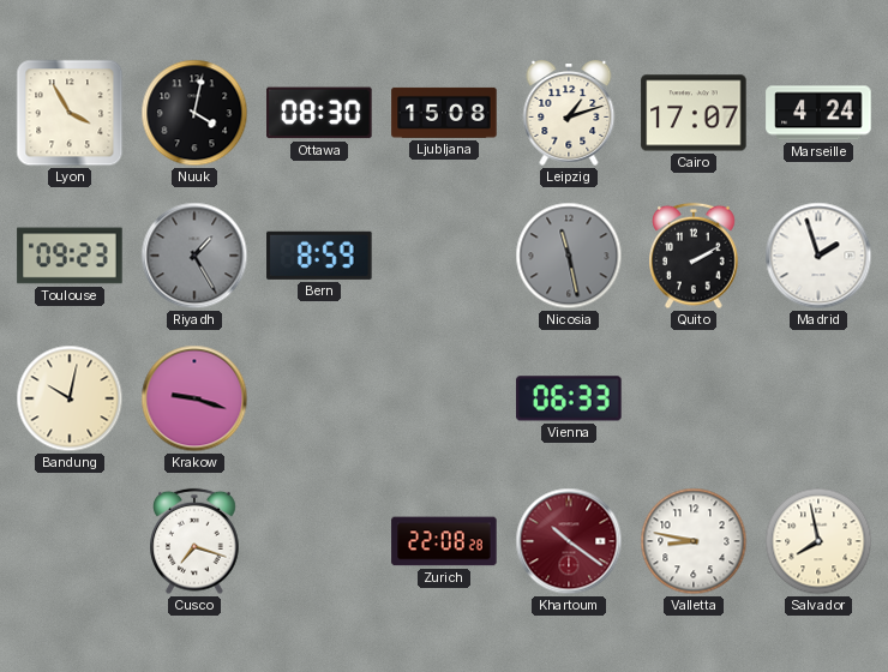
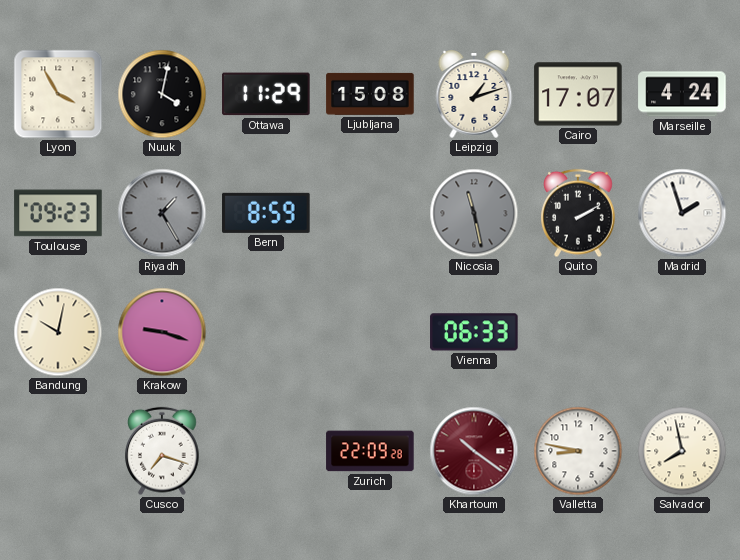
Ottawa: 08:30 -> 11:29
Zurich: 22:08 -> 22:09
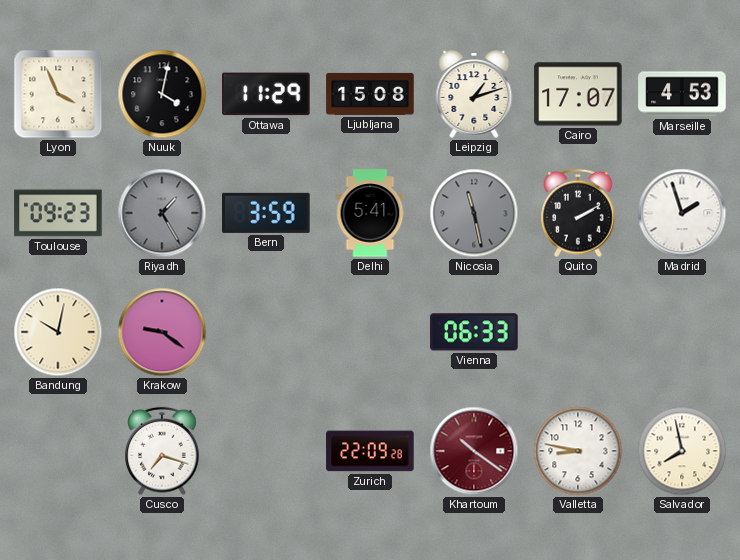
Lyon: 3:55 -> 3:56
Marseille: 4:24 -> 4:53
Bern: 8:59 -> 3:59
Delhi: none -> 5:41
Krakow: 9:18 -> 9:21
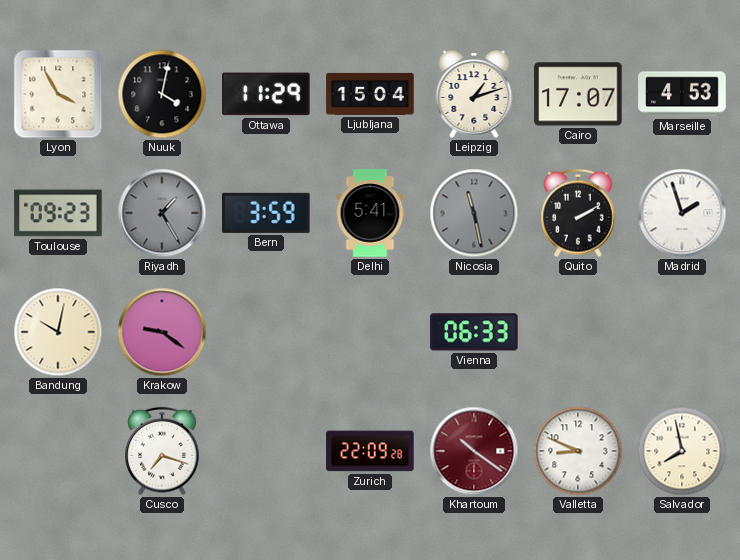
Lyon: 3:56 -> 3:55
Ljubljana: 15:08 -> 15:04
Valletta: 8:47 -> 8:49
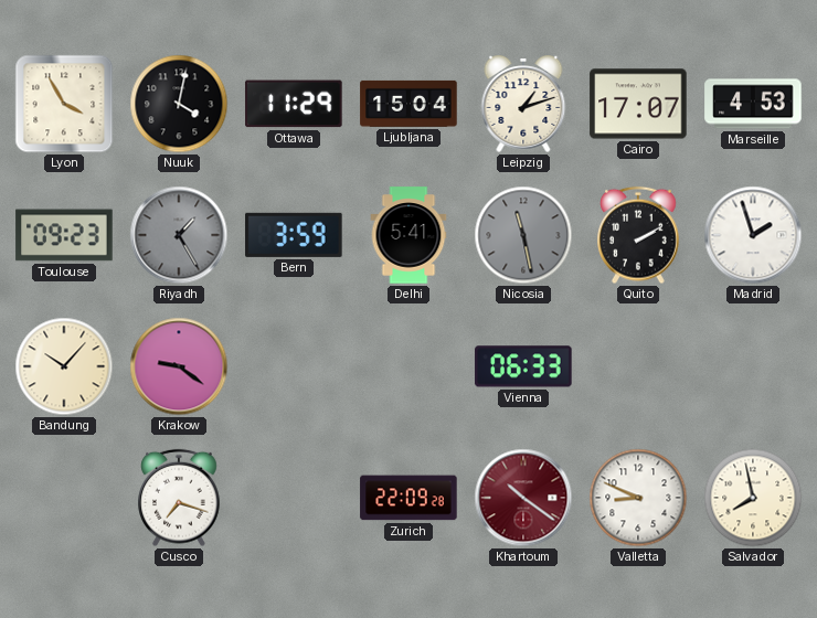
Bandung: 10:02 -> 10:07
